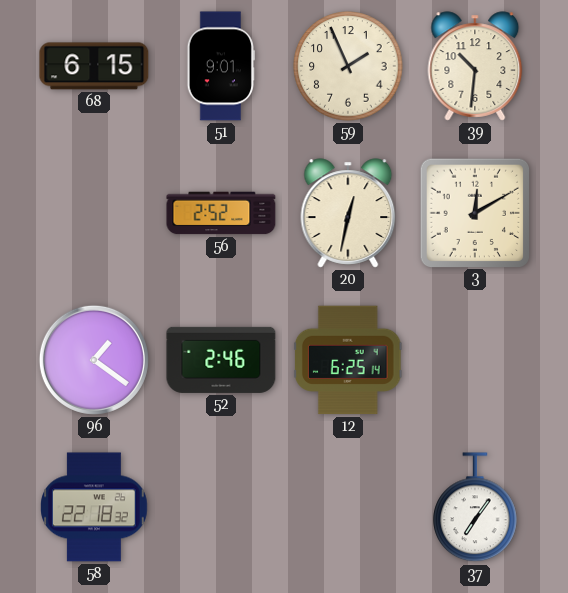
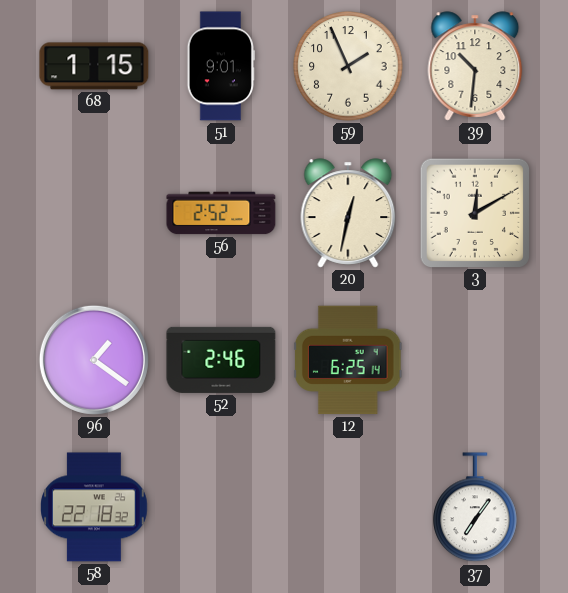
68: 6:15 -> 1:15
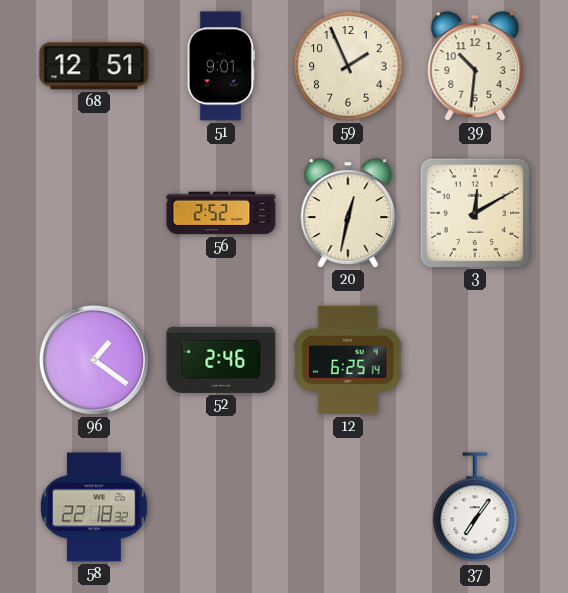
68: 1:15 -> 12:51
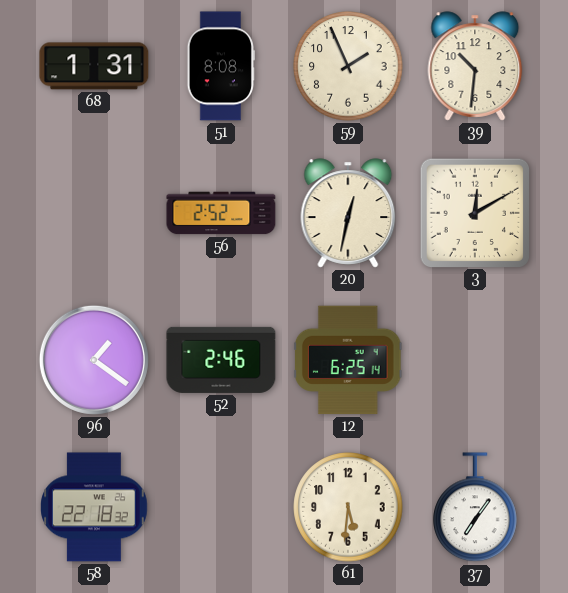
68: 12:51 -> 1:31
51: 9:01 -> 8:08
61: none -> 5:31
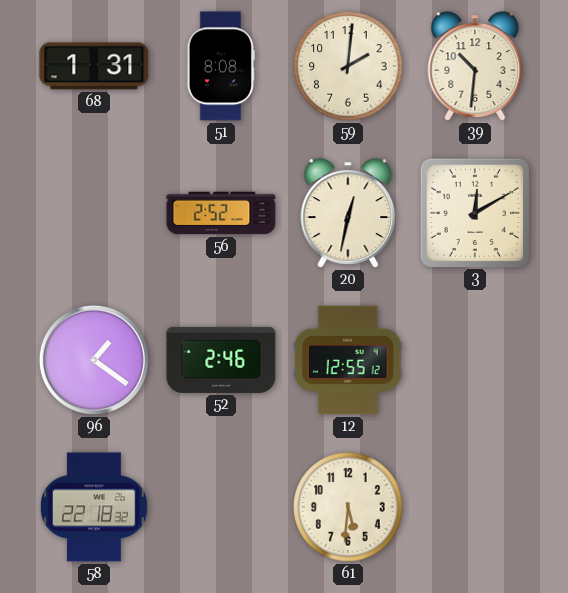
59: 1:56 -> 2:01
12: 6:25 -> 12:55
37: 7:06 -> none
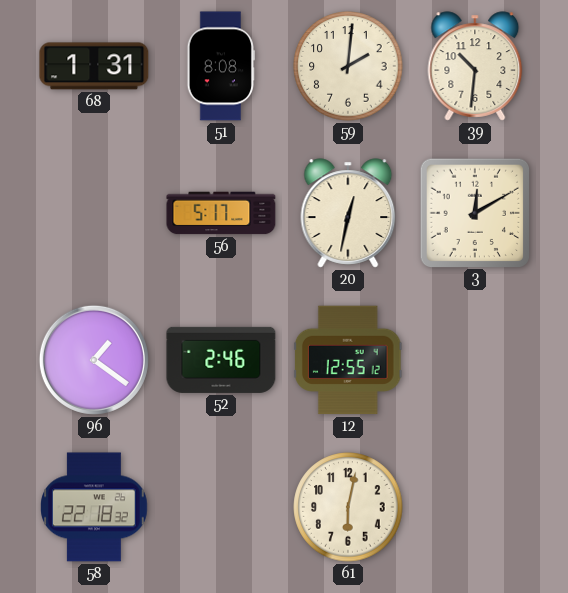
56: 2:52 -> 5:17
61: 5:31 -> 6:02
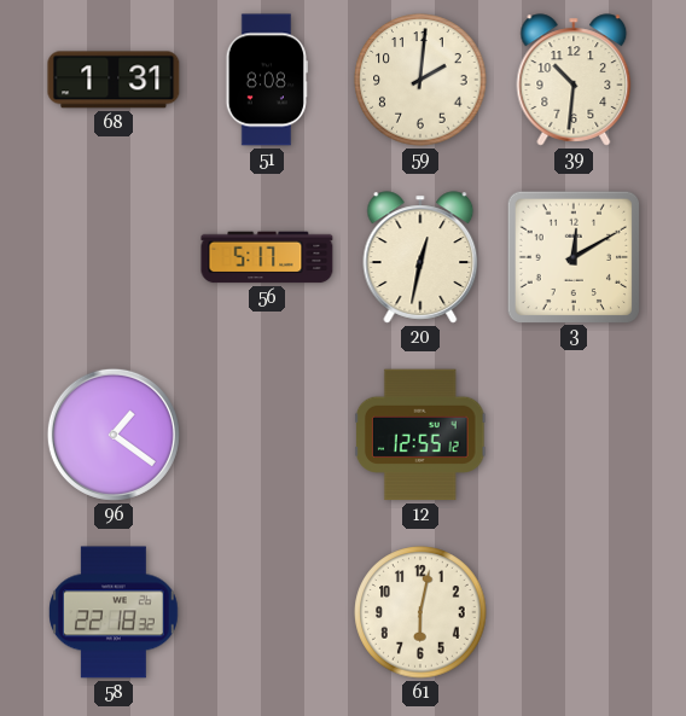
52: 2:46 -> none
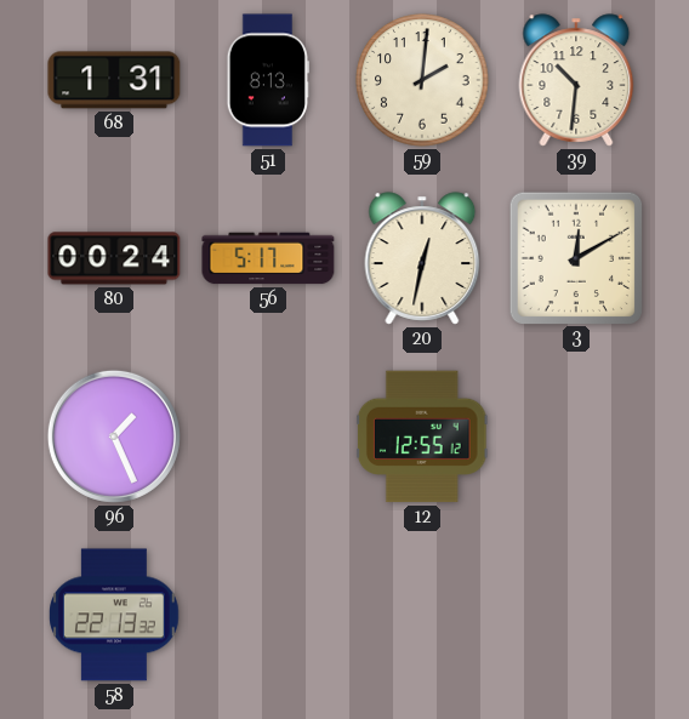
51: 8:08 -> 8:13
80: none -> 00:24
96: 1:21 -> 1:26
58: 22:18 -> 22:13
61: 6:02 -> none
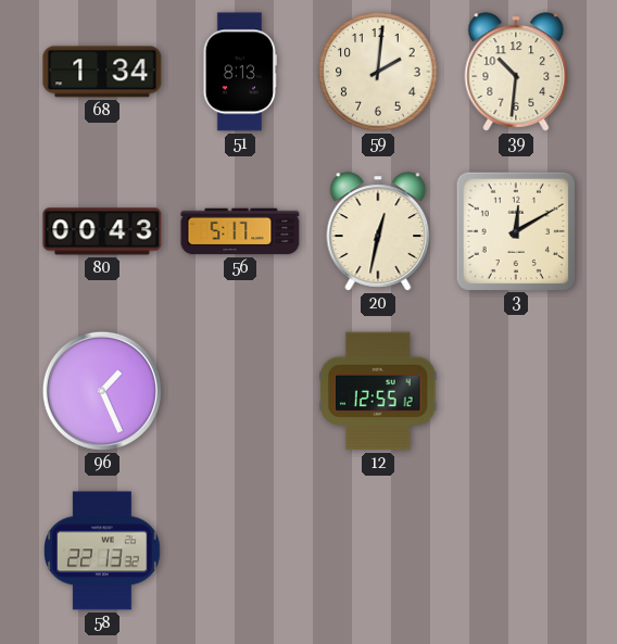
68: 1:31 -> 1:34
80: 00:24 -> 00:43
